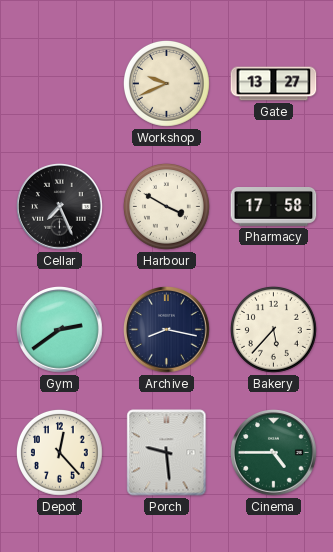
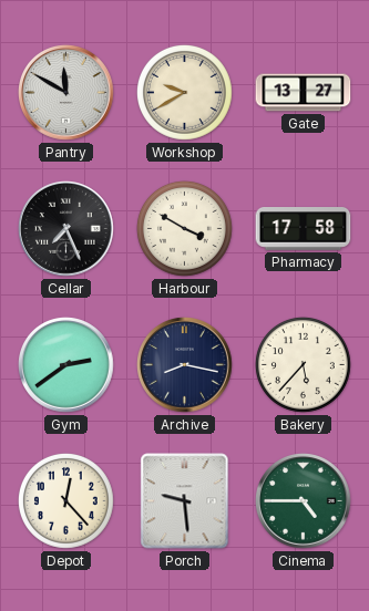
Pantry: none -> 11:50
Workshop: 9:41 -> 9:40
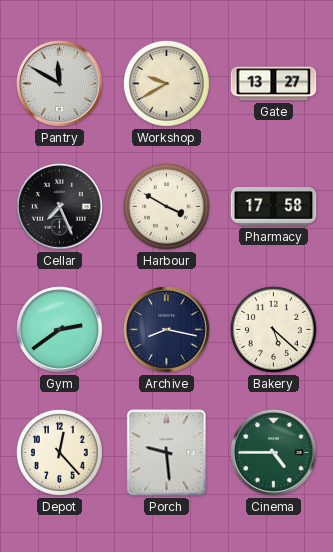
Bakery: 5:37 -> 5:22
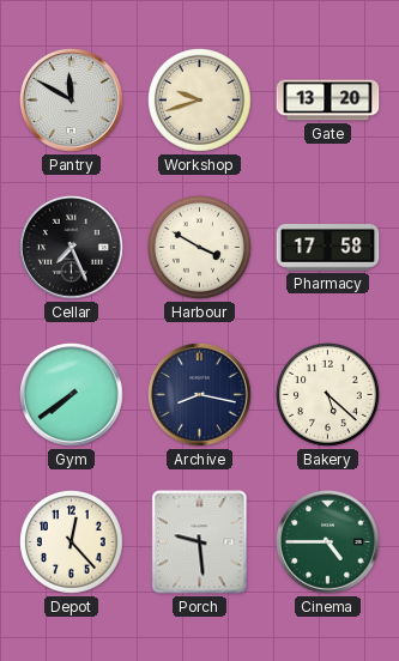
Workshop: 9:40 -> 9:42
Gate: 13:27 -> 13:20
Gym: 2:39 -> 7:39
